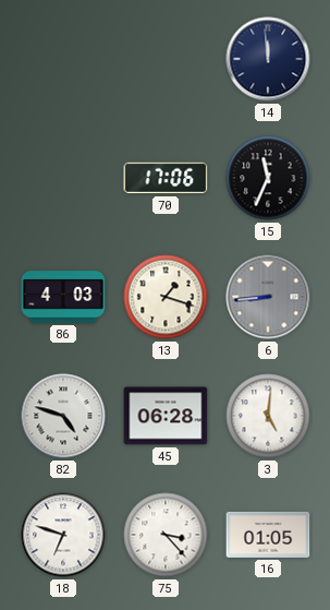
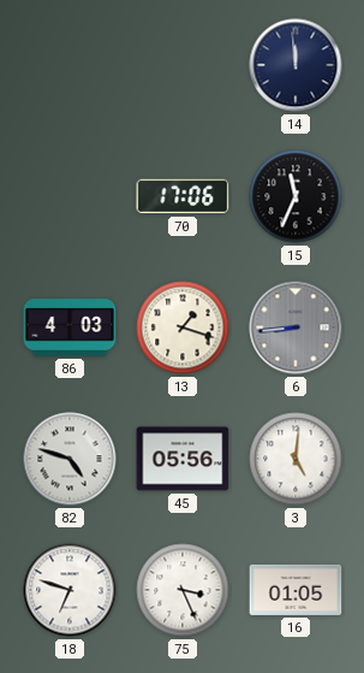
45: 06:28 -> 05:56
75: 3:23 -> 3:26
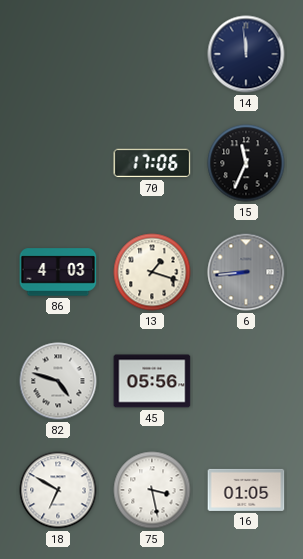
3: 5:01 -> none
18: 6:48 -> 6:50
75: 3:26 -> 3:28
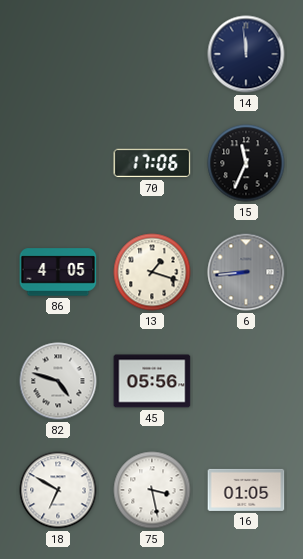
86: 4:03 -> 4:05
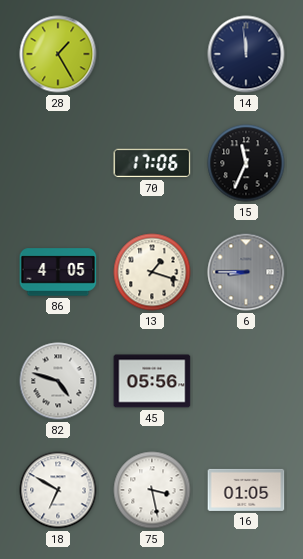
28: none -> 1:25
6: 8:44 -> 8:45
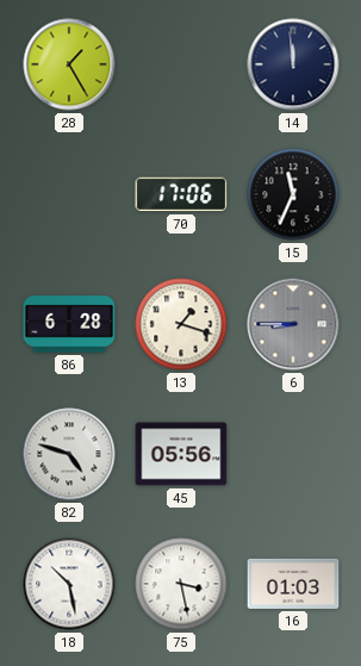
86: 4:05 -> 6:28
18: 6:50 -> 10:28
16: 01:05 -> 01:03
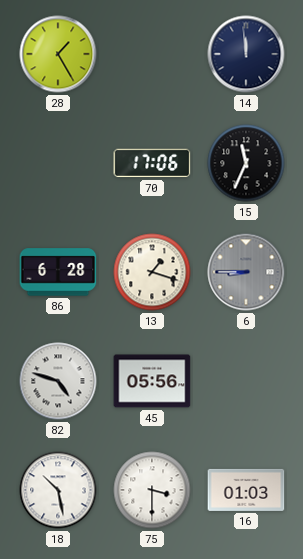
75: 3:28 -> 3:30
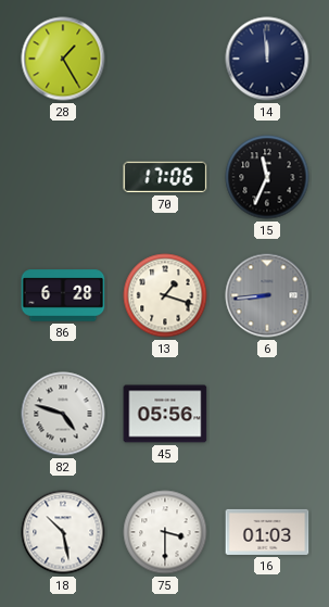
6: 8:45 -> 8:44
